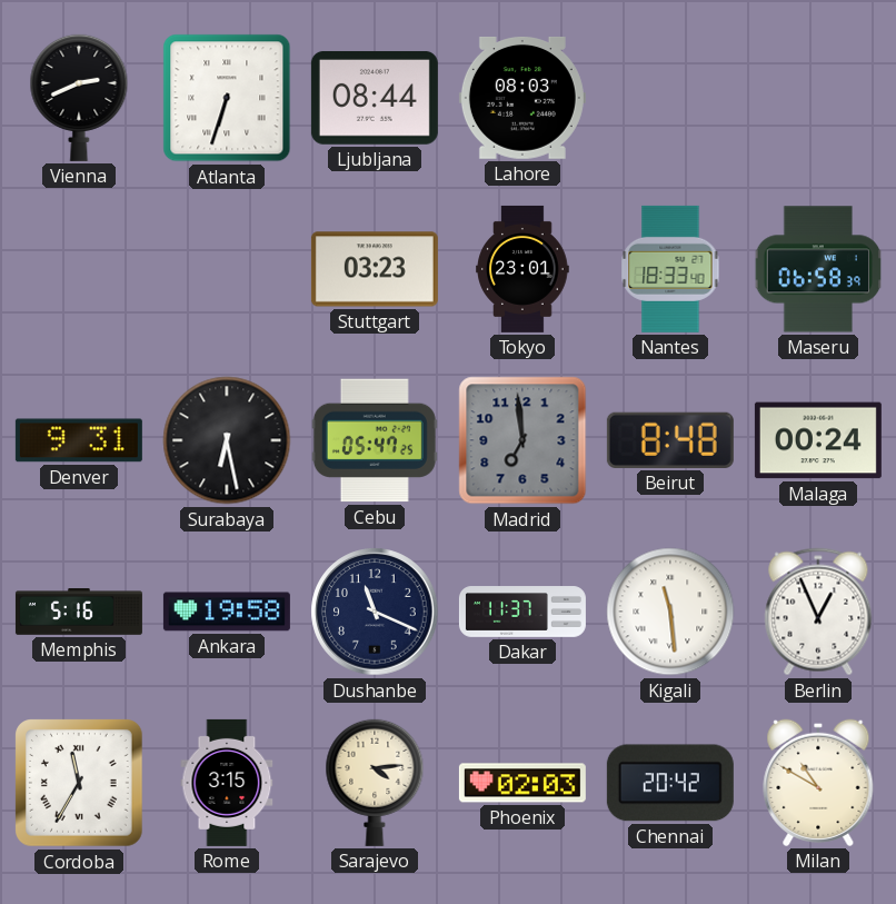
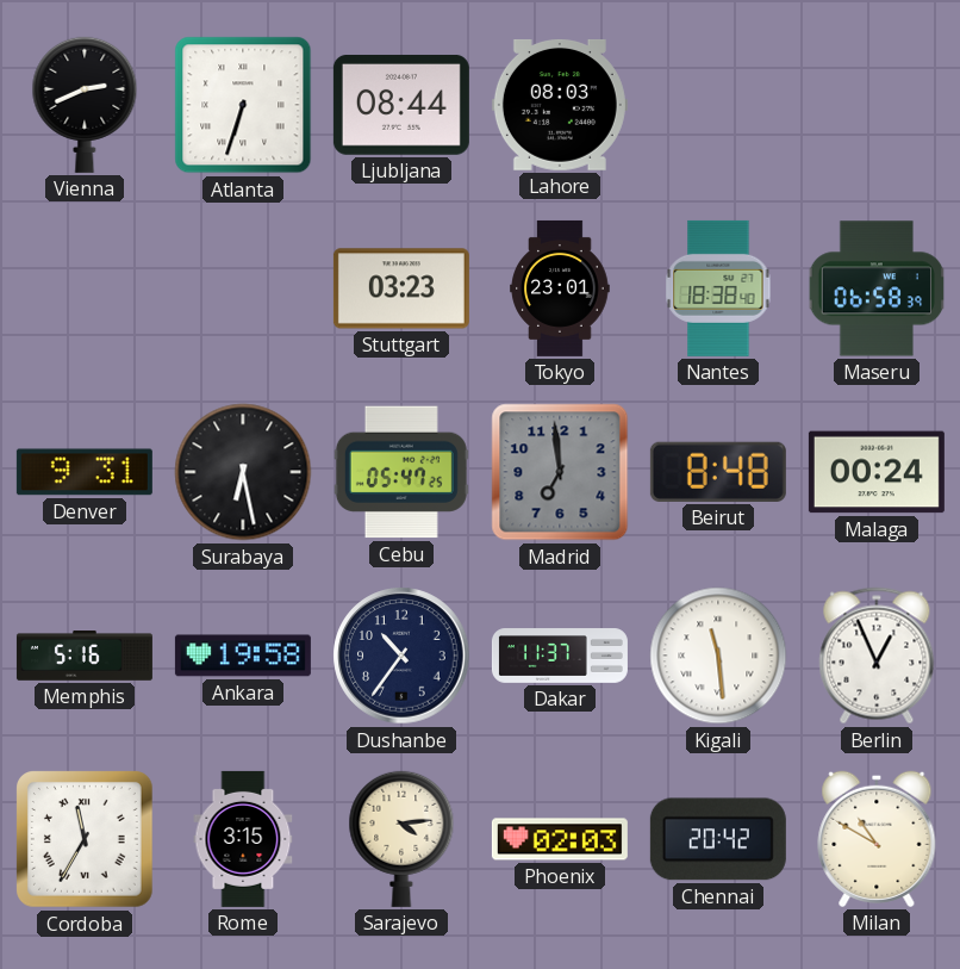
Nantes: 18:33 -> 18:38
Dushanbe: 11:19 -> 10:36
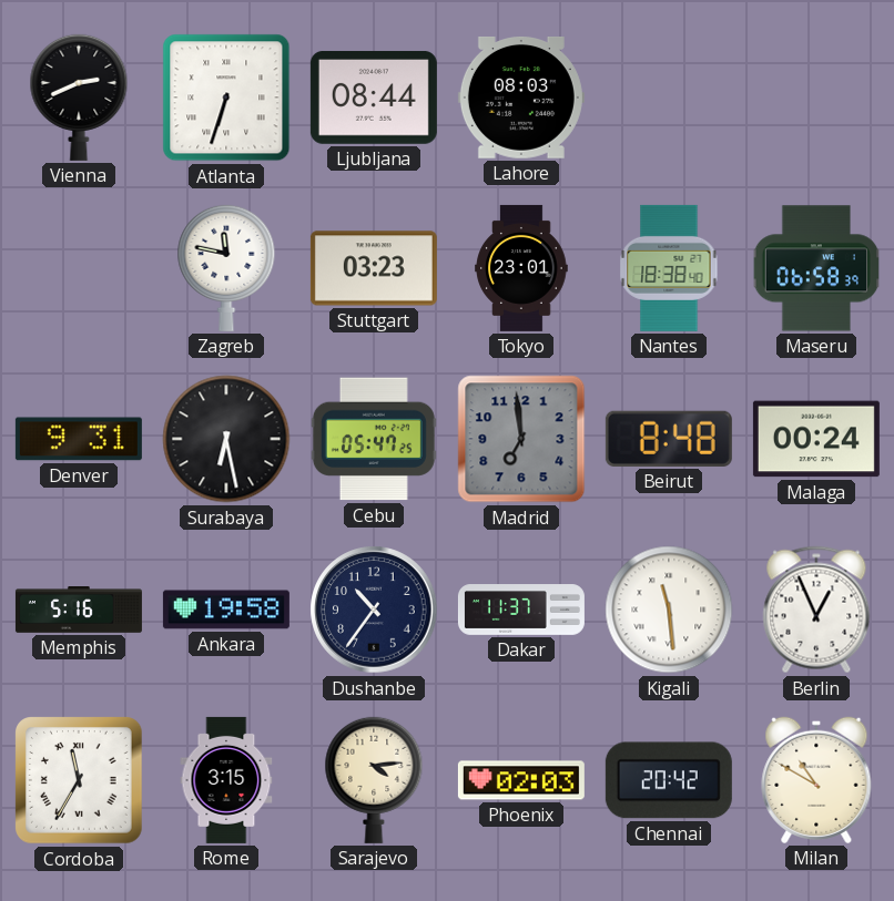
Zagreb: none -> 11:47
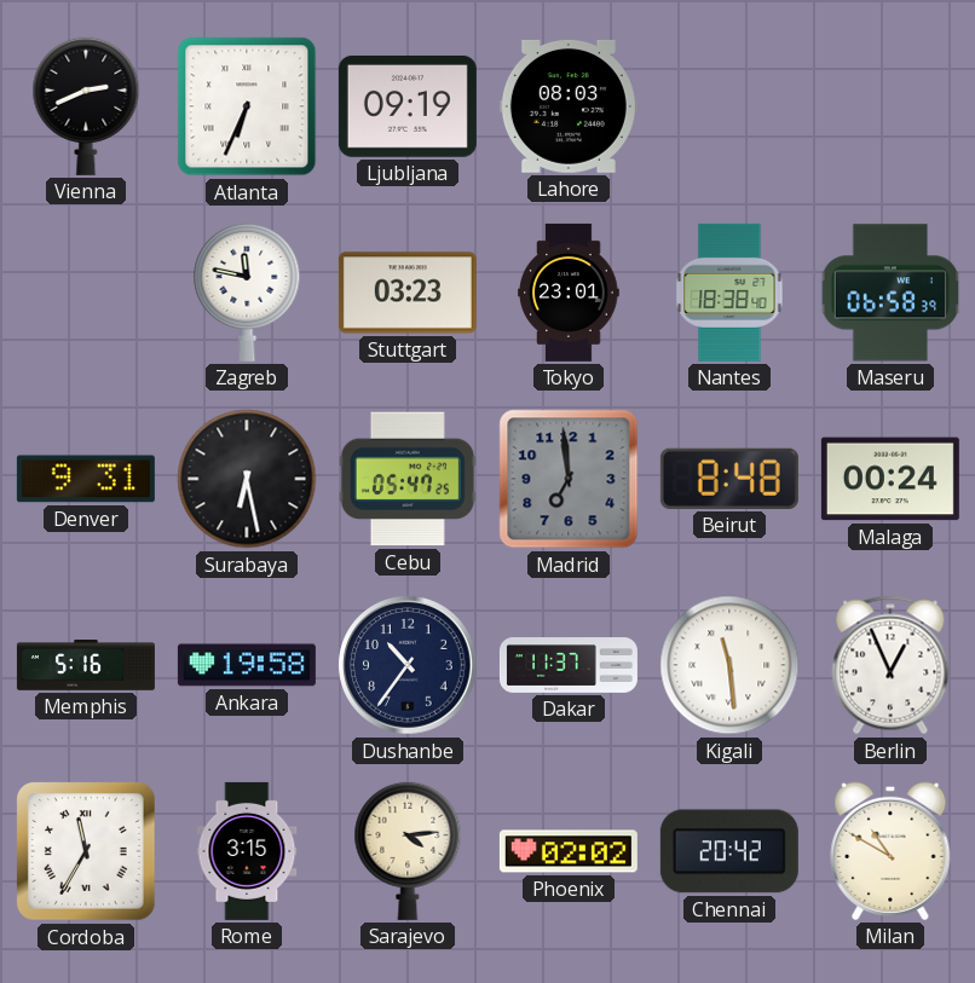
Atlanta: 6:33 -> 6:34
Ljubljana: 08:44 -> 09:19
Phoenix: 02:03 -> 02:02
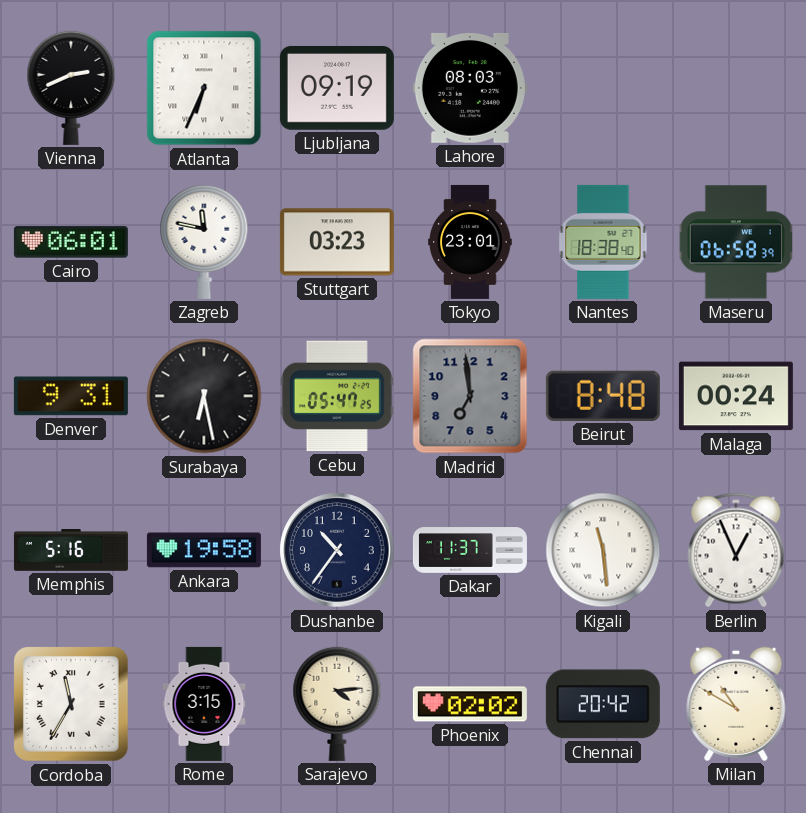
Cairo: none -> 06:01
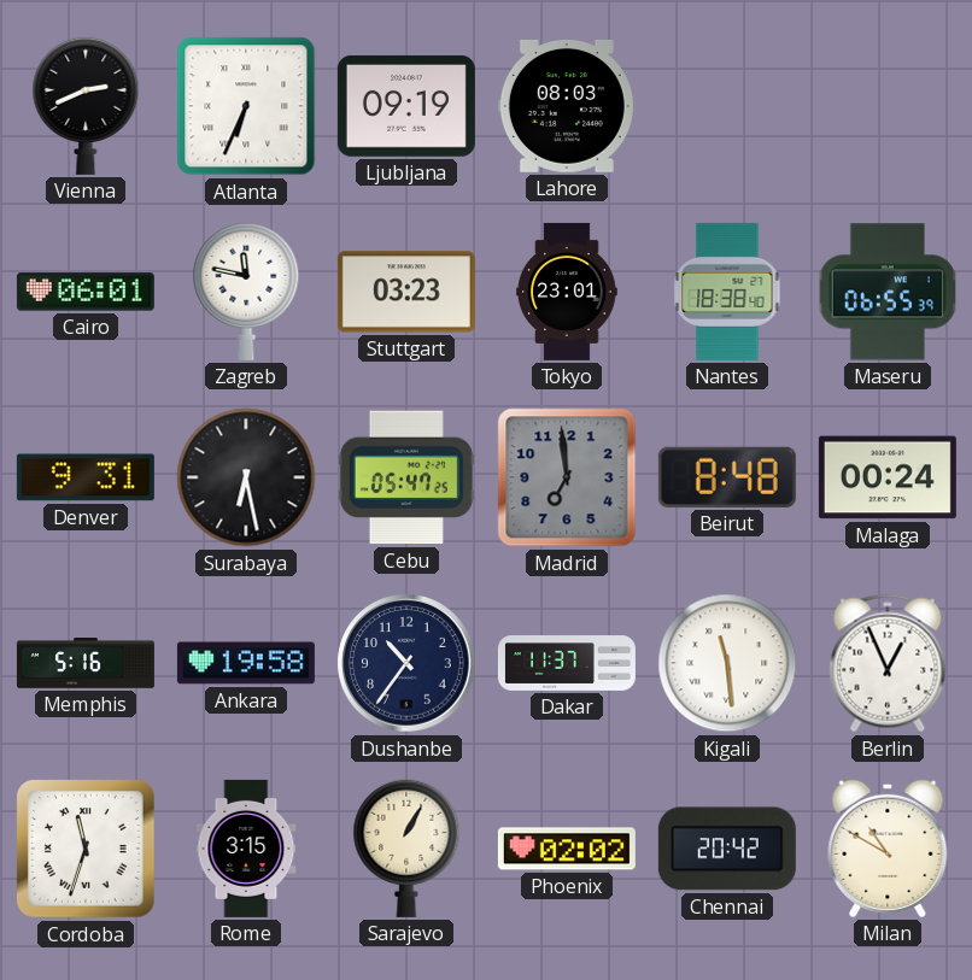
Maseru: 06:58 -> 06:55
Cordoba: 11:35 -> 11:33
Sarajevo: 4:14 -> 1:05
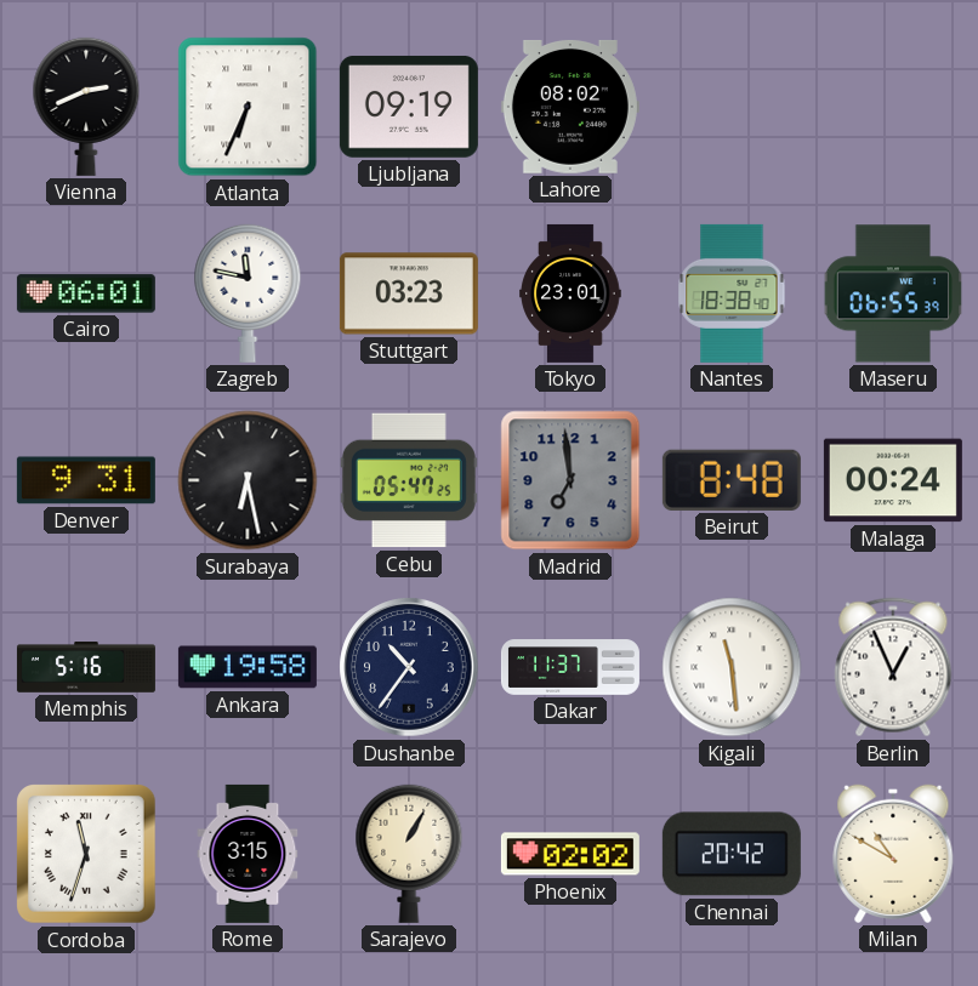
Lahore: 08:03 -> 08:02
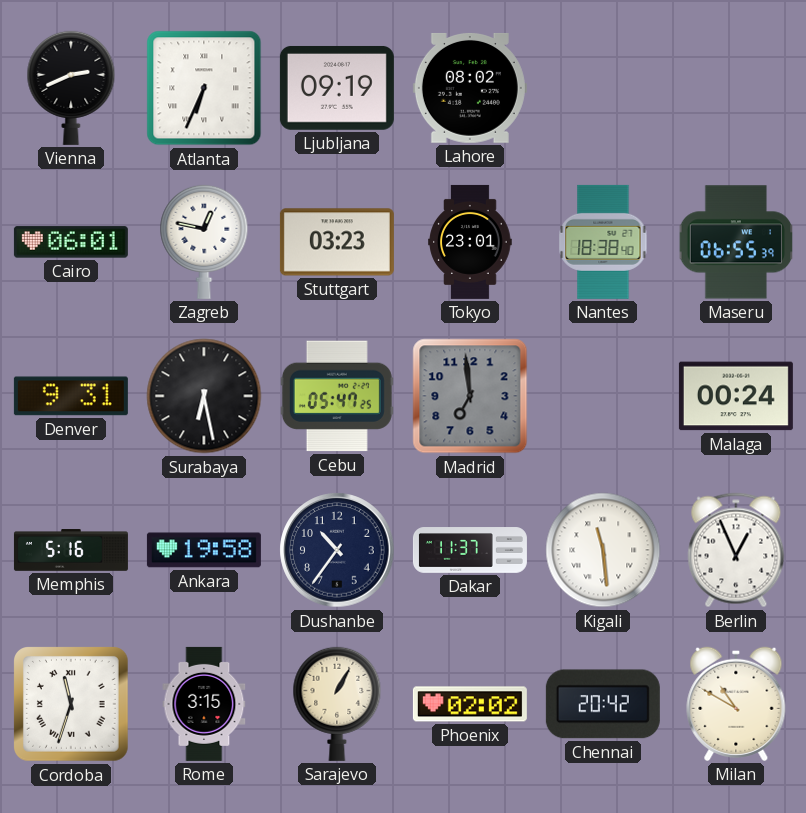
Zagreb: 11:47 -> 12:47
Beirut: 8:48 -> none
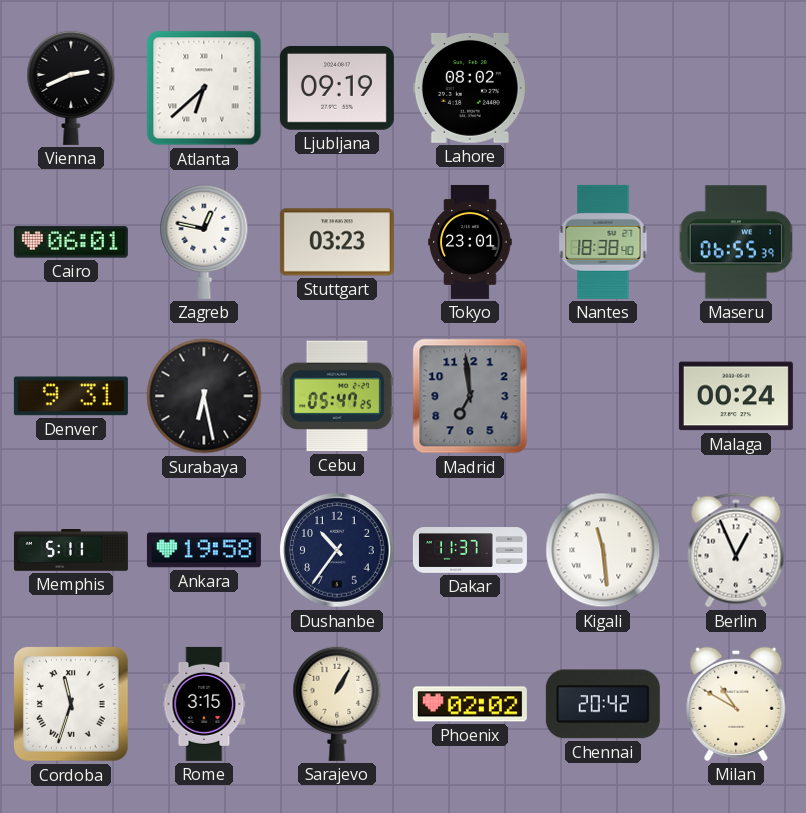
Atlanta: 6:34 -> 6:38
Memphis: 5:16 -> 5:11
